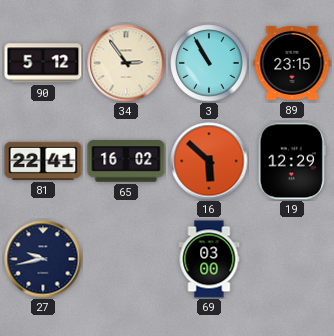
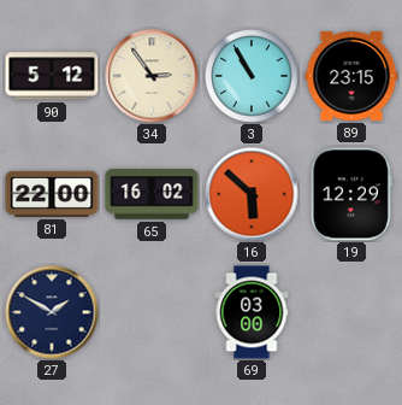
81: 22:41 -> 22:00
27: 9:43 -> 1:50
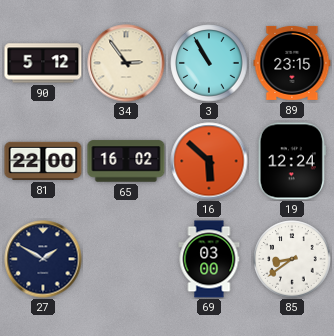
19: 12:29 -> 12:24
85: none -> 8:39
